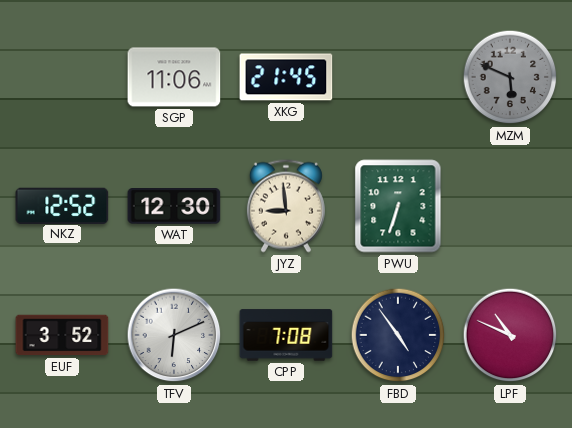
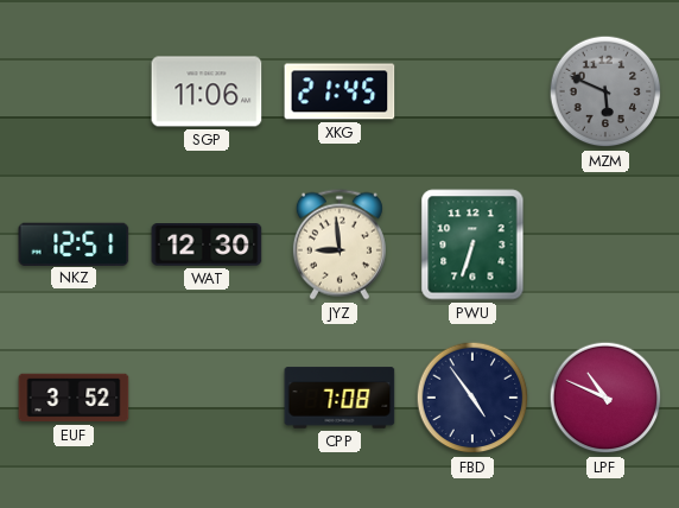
NKZ: 12:52 -> 12:51
TFV: 6:11 -> none
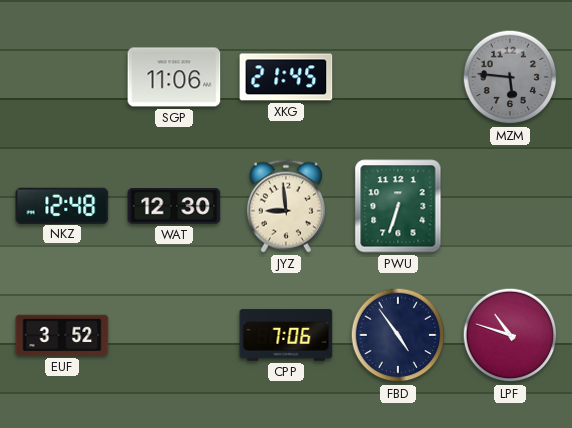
MZM: 5:49 -> 5:46
NKZ: 12:51 -> 12:48
CPP: 7:08 -> 7:06
LPF: 10:49 -> 10:48
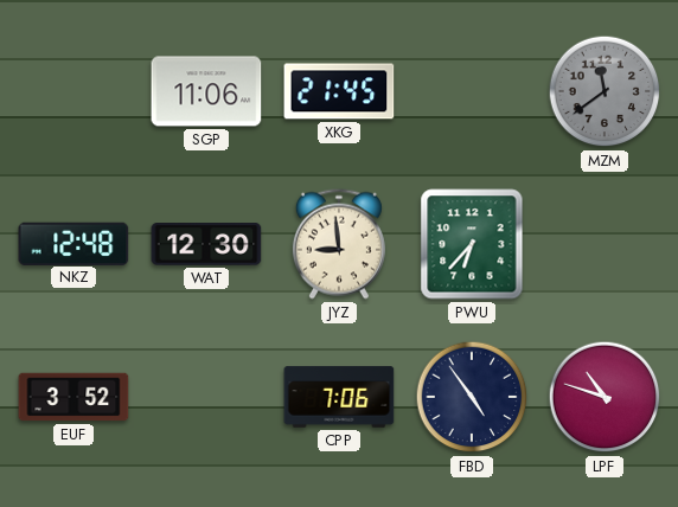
MZM: 5:46 -> 11:39
PWU: 6:33 -> 6:37
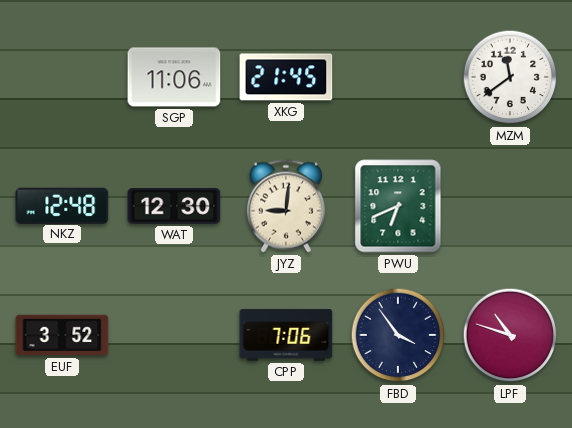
MZM dial: grey -> white
JYZ: 8:59 -> 9:01
PWU: 6:37 -> 6:41
FBD: 4:54 -> 3:54
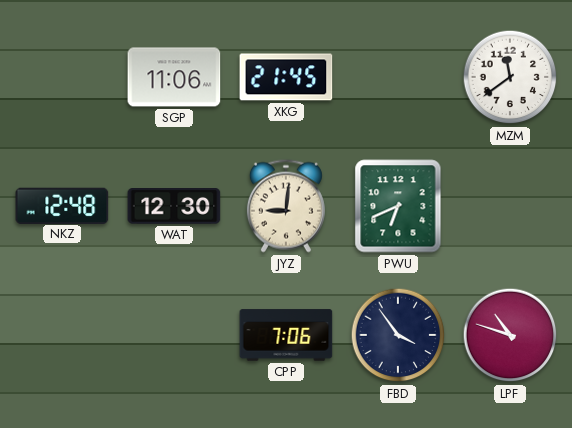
EUF: 3:52 -> none
